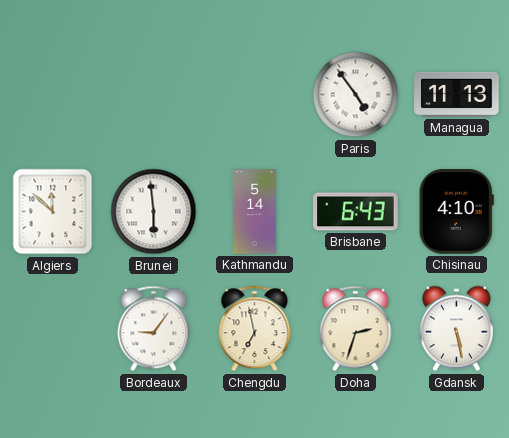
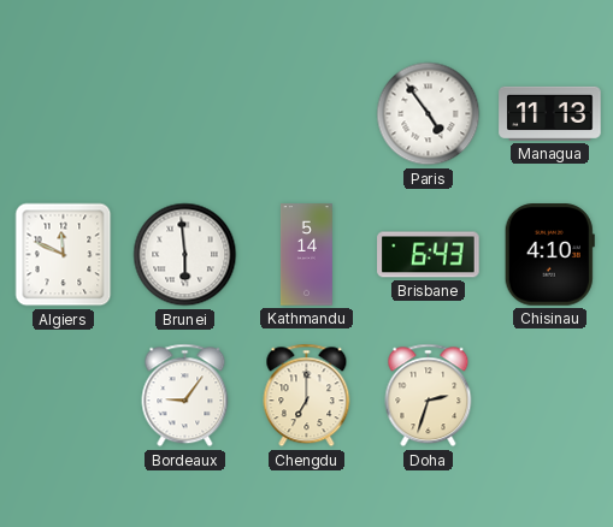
Algiers: 11:52 -> 11:49
Chengdu: 6:58 -> 7:00
Gdansk: 5:28 -> none
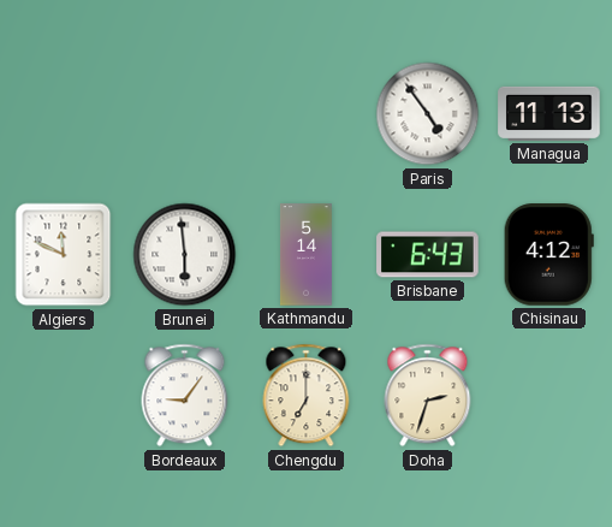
Chisinau: 4:10 -> 4:12
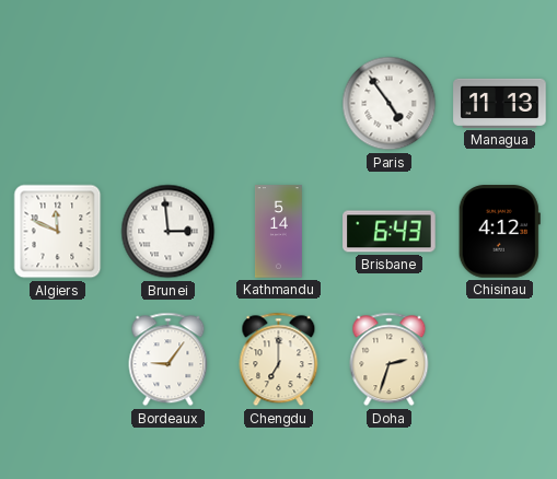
Brunei: 5:59 -> 2:59
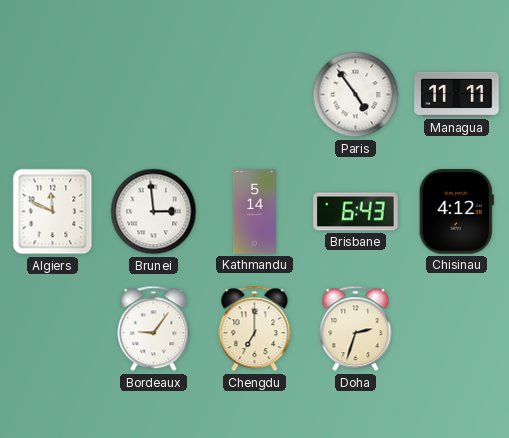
Managua: 11:13 -> 11:11
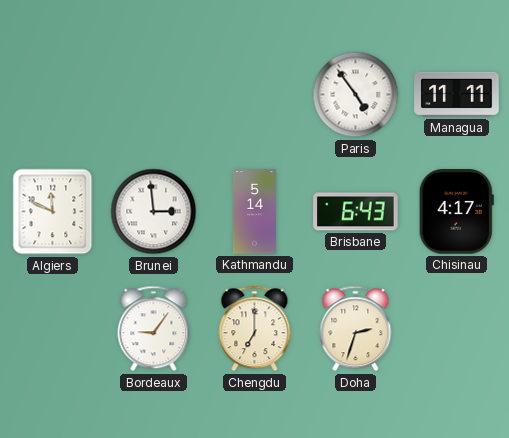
Chisinau: 4:12 -> 4:17
